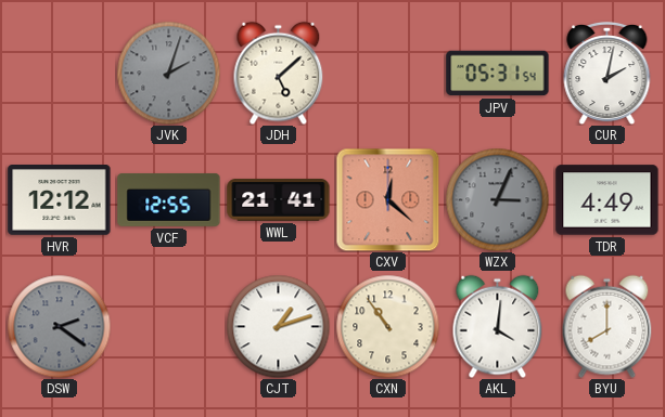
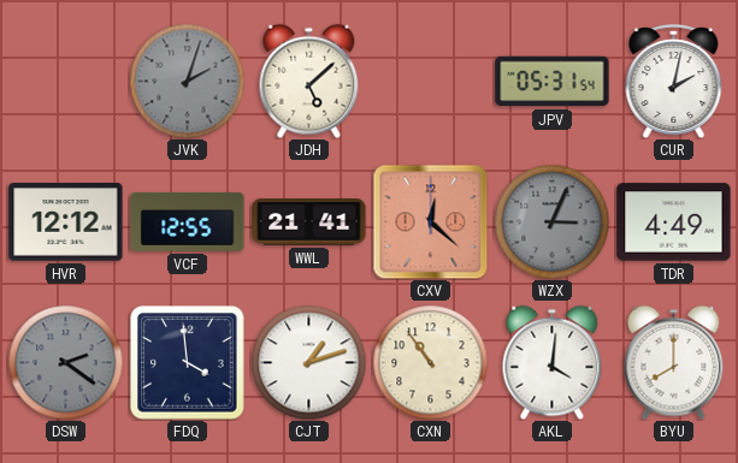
FDQ: none -> 3:59
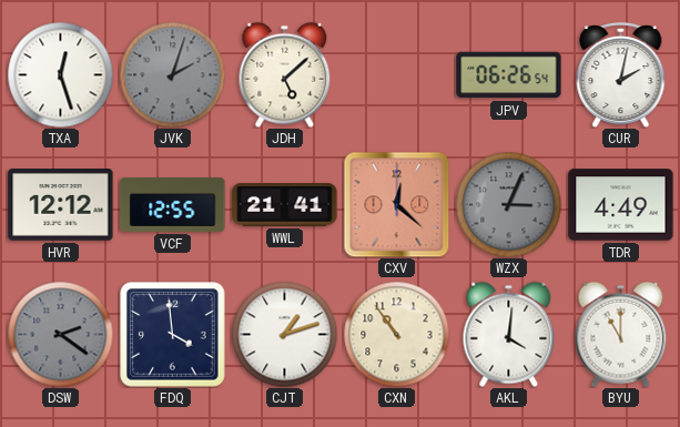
TXA: none -> 12:27
JPV: 05:31 -> 06:26
BYU: 8:00 -> 11:00
